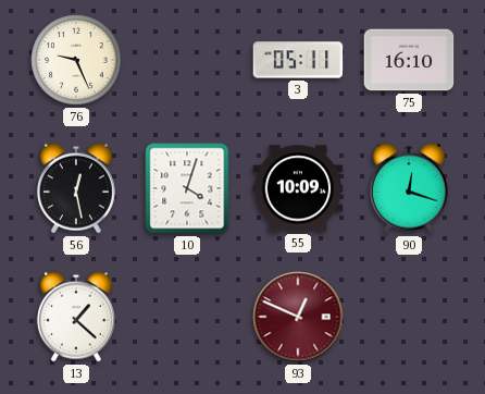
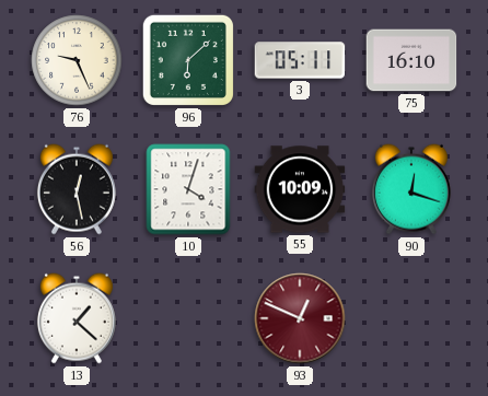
96: none -> 6:08
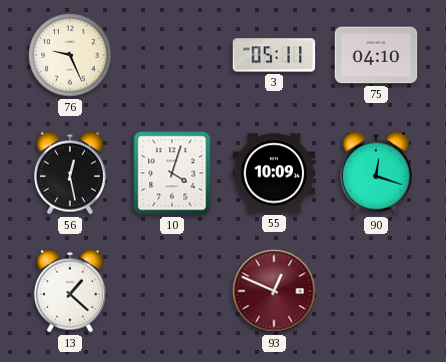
96: 6:08 -> none
75: 16:10 -> 04:10
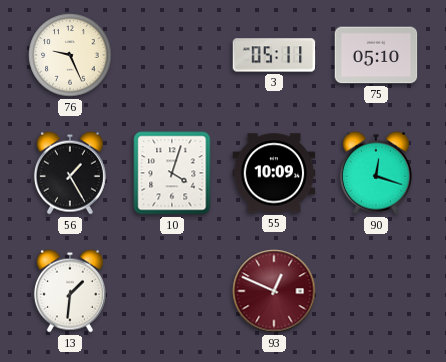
75: 04:10 -> 05:10
56: 12:28 -> 1:25
13: 1:22 -> 1:31
